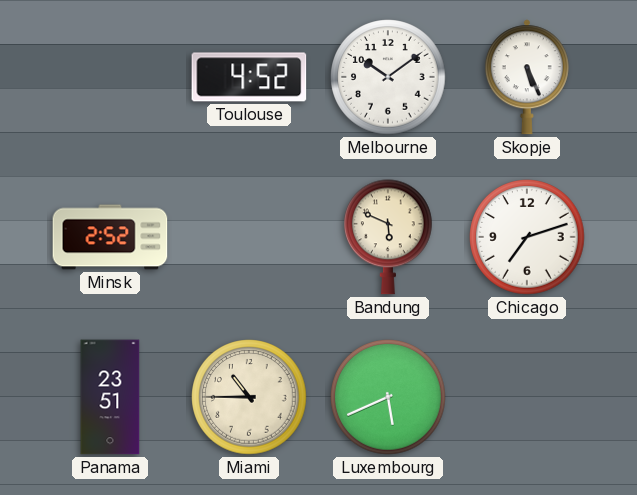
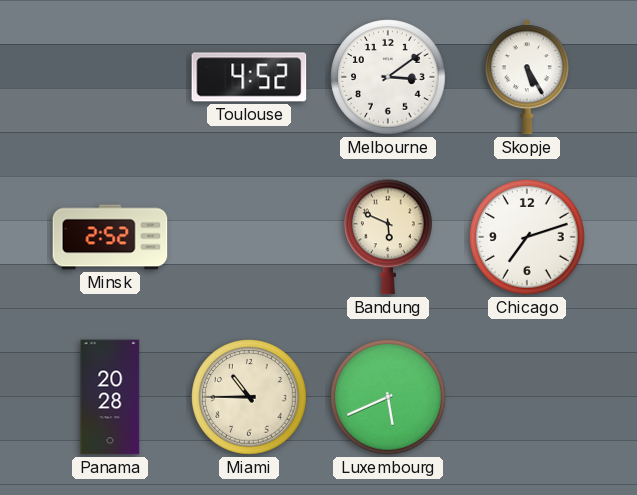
Melbourne: 10:09 -> 3:09
Skopje: 5:26 -> 5:25
Panama: 23:51 -> 20:28
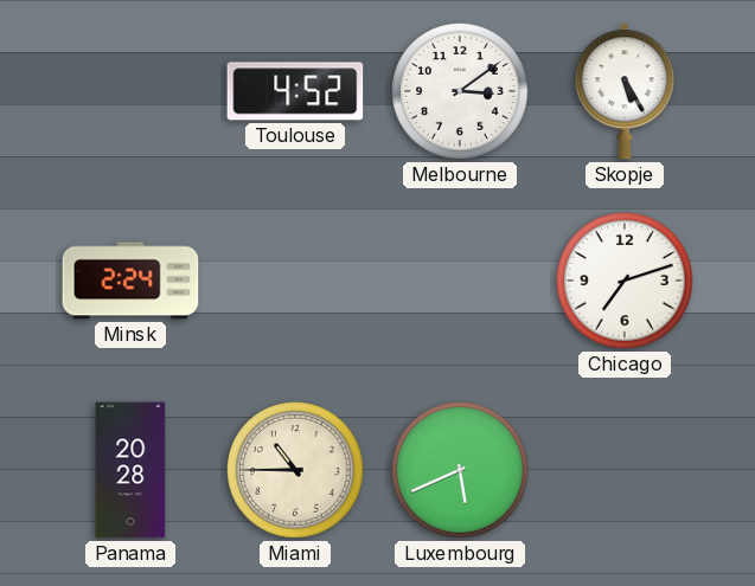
Minsk: 2:52 -> 2:24
Bandung: 5:49 -> none
